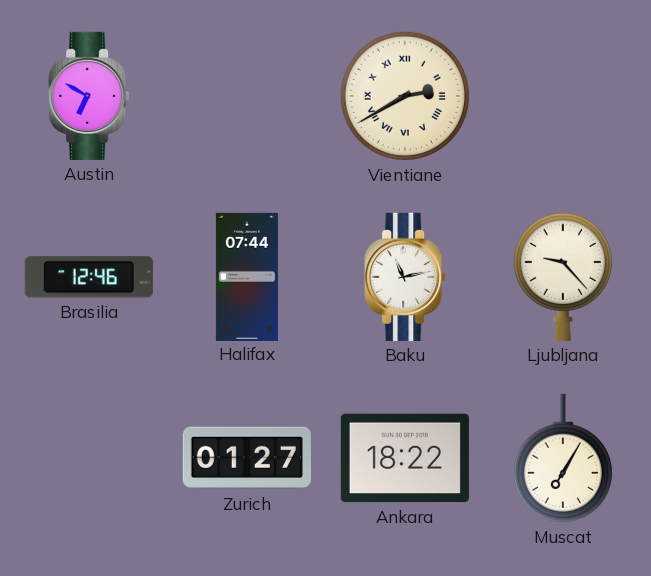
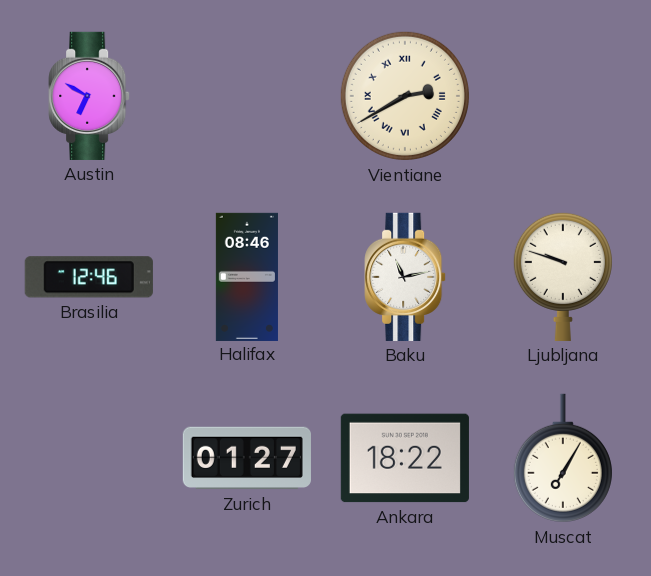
Halifax: 07:44 -> 08:46
Ljubljana: 9:23 -> 9:48
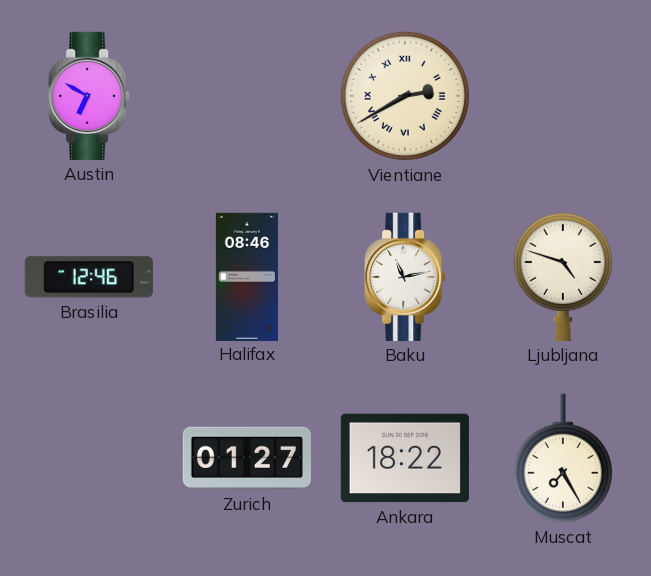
Ljubljana: 9:48 -> 4:48
Muscat: 7:05 -> 7:25
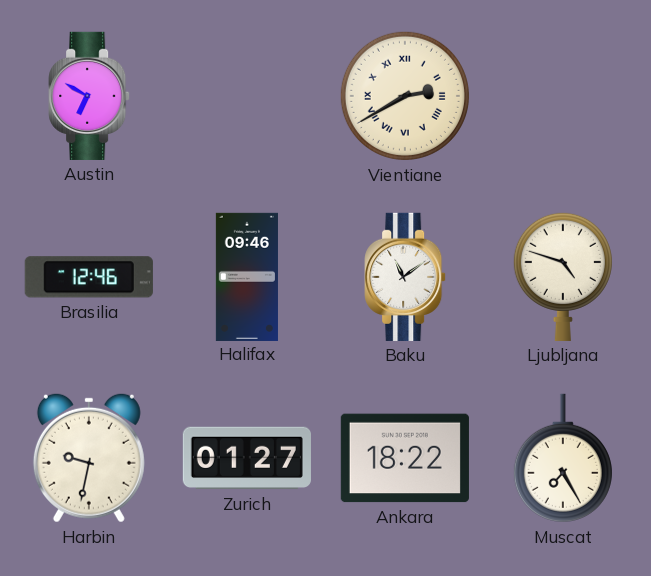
Halifax: 08:46 -> 09:46
Baku: 11:13 -> 11:09
Harbin: none -> 9:32
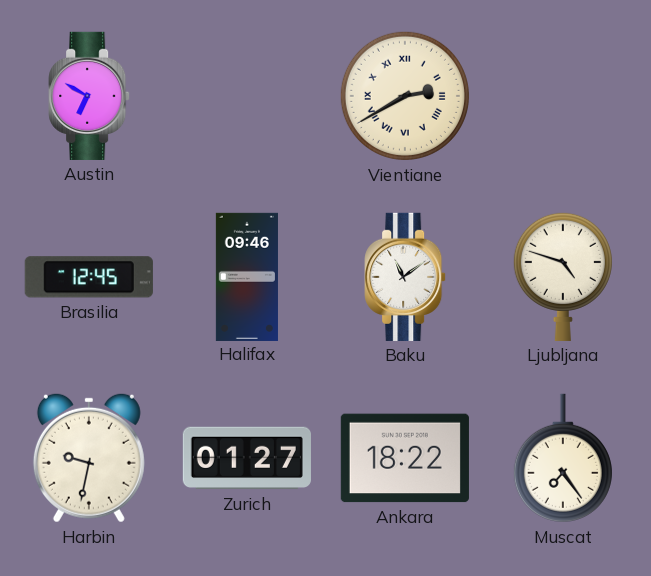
Brasilia: 12:46 -> 12:45
Muscat: 7:25 -> 7:24
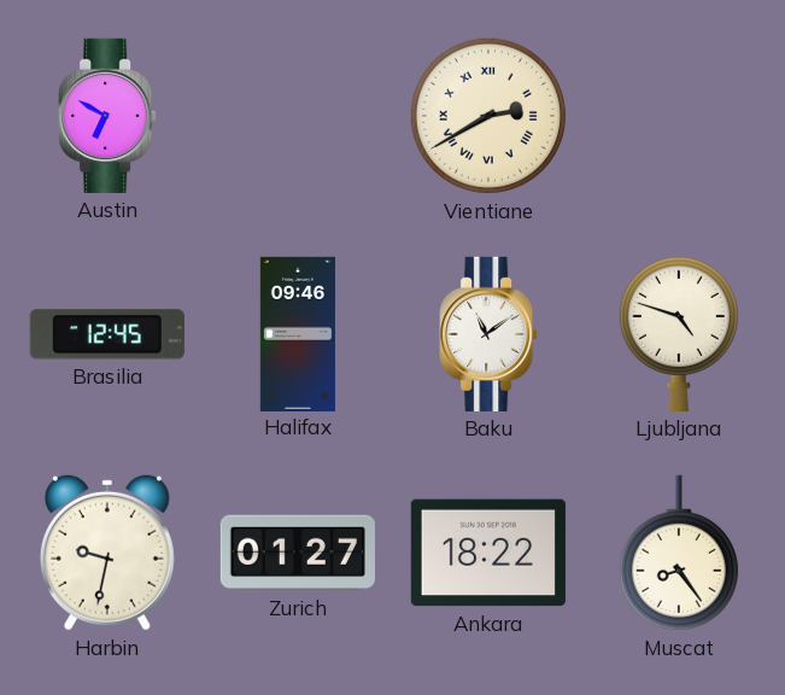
Muscat: 7:24 -> 8:24
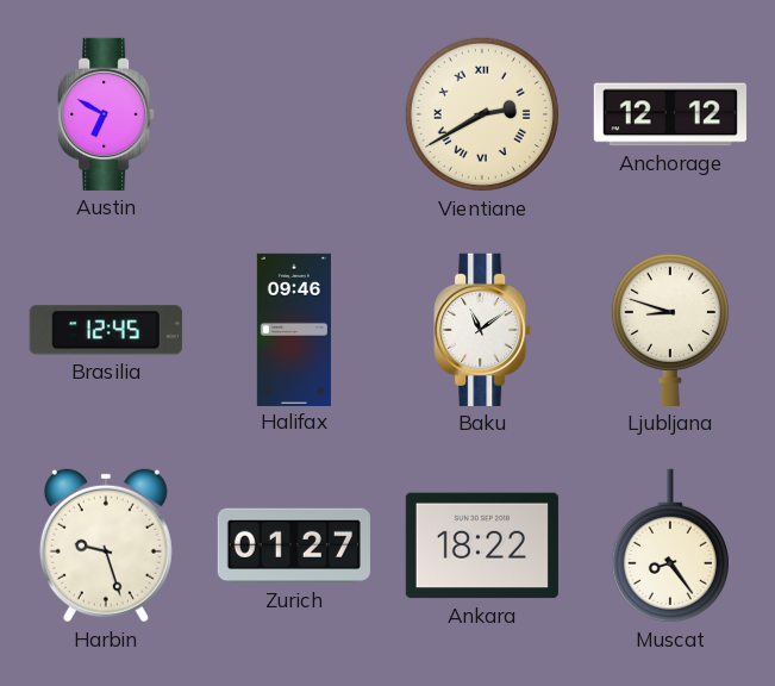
Anchorage: none -> 12:12
Ljubljana: 4:48 -> 8:48
Harbin: 9:32 -> 9:27
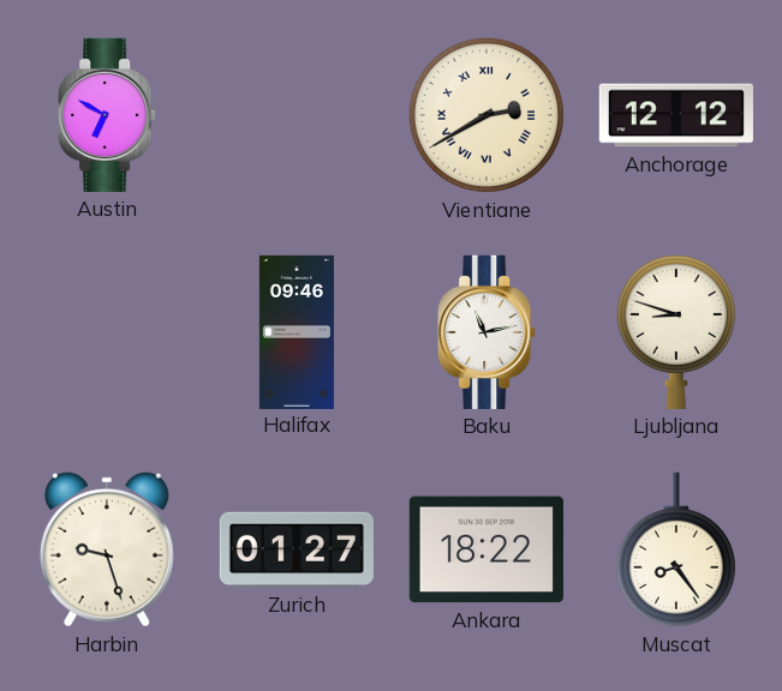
Brasilia: 12:45 -> none
Baku: 11:09 -> 11:13
